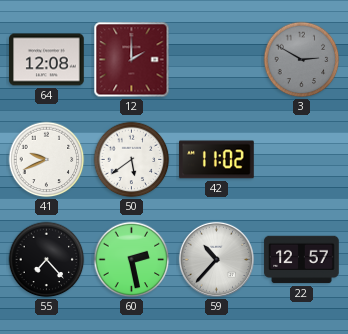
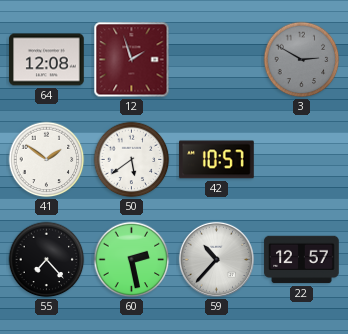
12: 2:00 -> 1:57
41: 9:41 -> 1:51
42: 11:02 -> 10:57
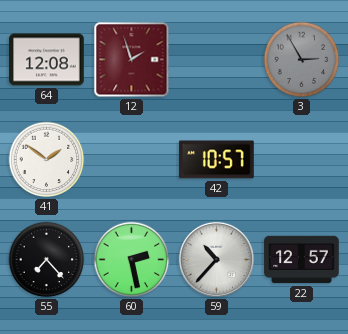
3: 2:50 -> 2:55
50: 5:39 -> none
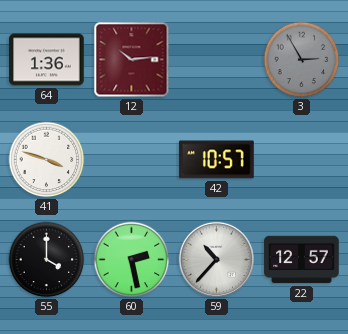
64: 12:08 -> 1:36
12: 1:57 -> 10:14
41: 1:51 -> 3:48
55: 7:23 -> 4:00
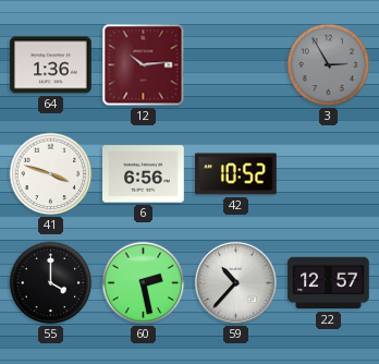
6: none -> 6:56
42: 10:57 -> 10:52
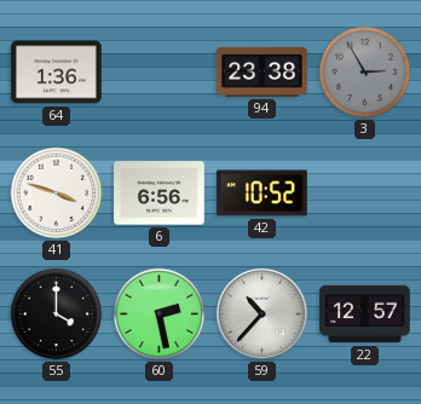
12: 10:14 -> none
94: none -> 23:38
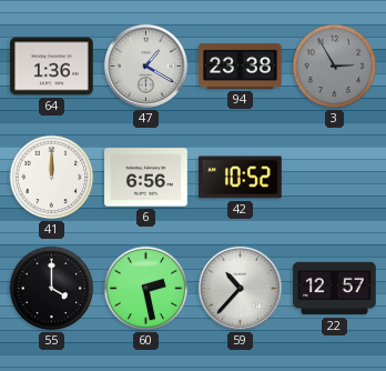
47: none -> 1:20
41: 3:48 -> 12:00
